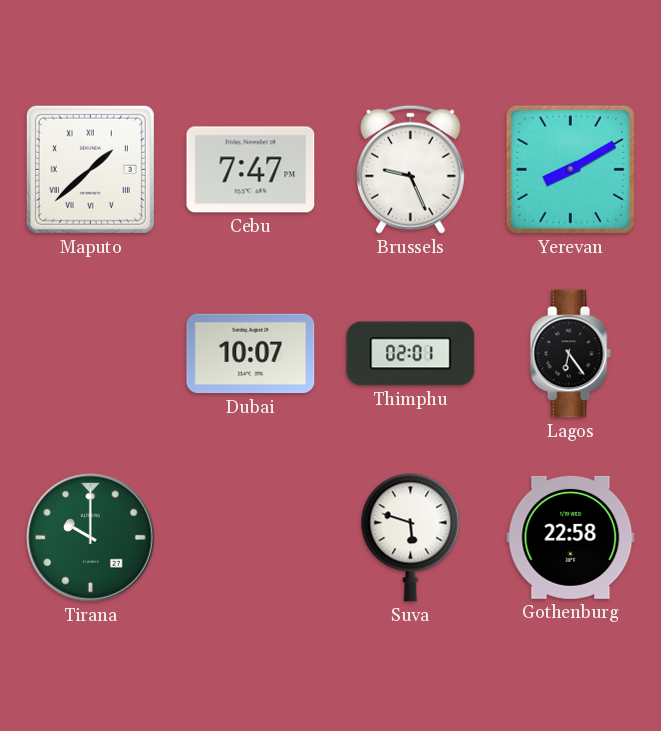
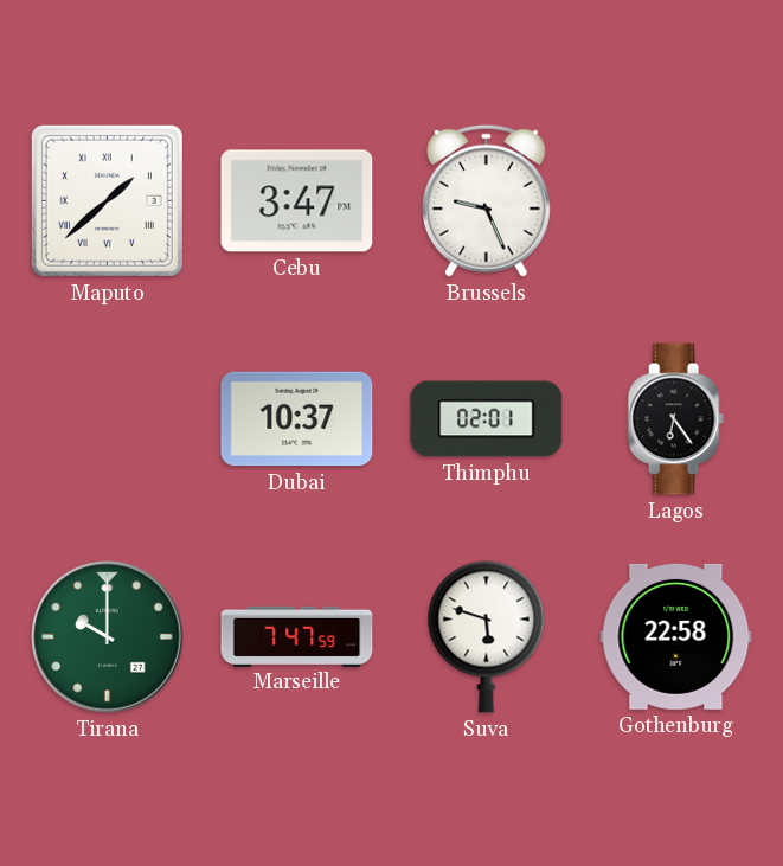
Cebu: 7:47 -> 3:47
Yerevan: 8:10 -> none
Dubai: 10:07 -> 10:37
Marseille: none -> 7:47
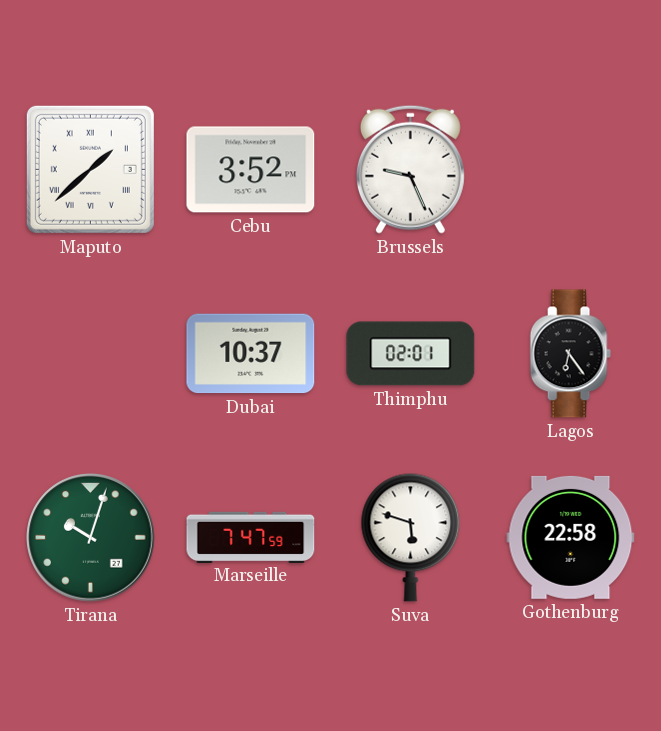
Cebu: 3:47 -> 3:52
Tirana: 10:00 -> 10:03
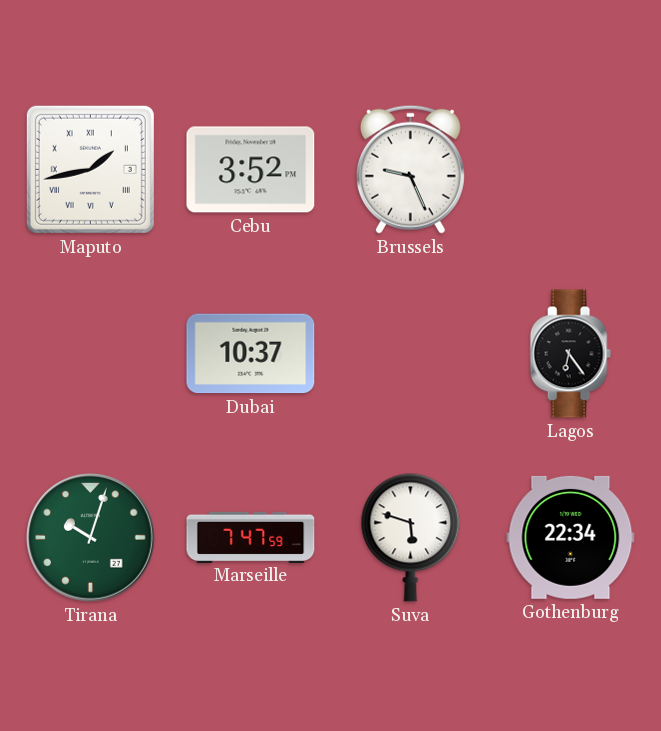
Maputo: 1:38 -> 1:43
Thimphu: 02:01 -> none
Gothenburg: 22:58 -> 22:34
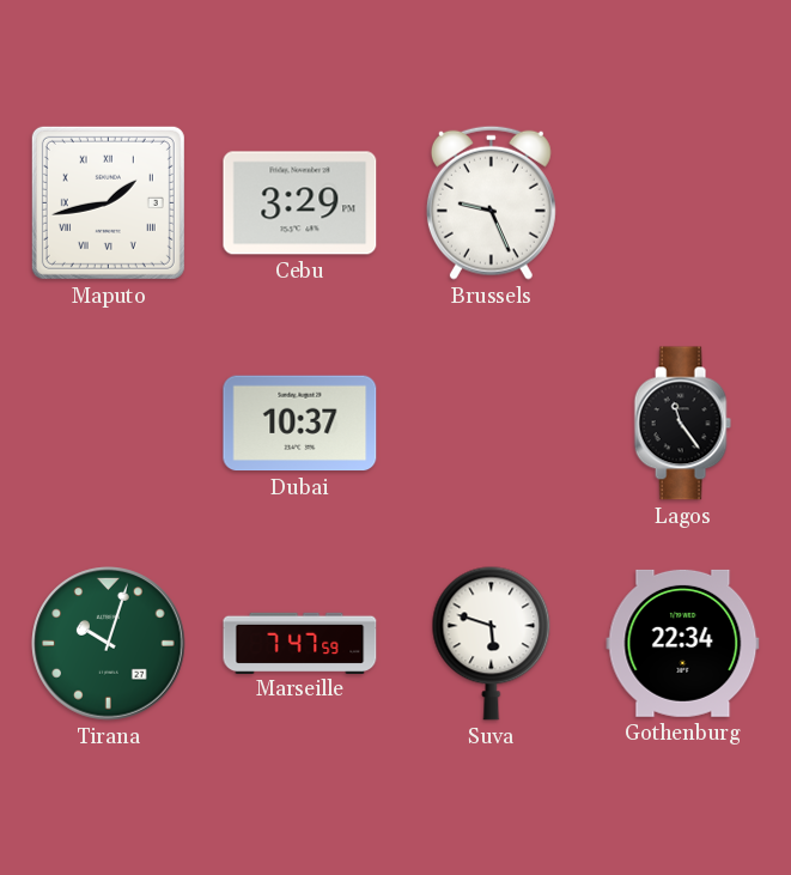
Cebu: 3:52 -> 3:29
Lagos: 6:24 -> 11:24
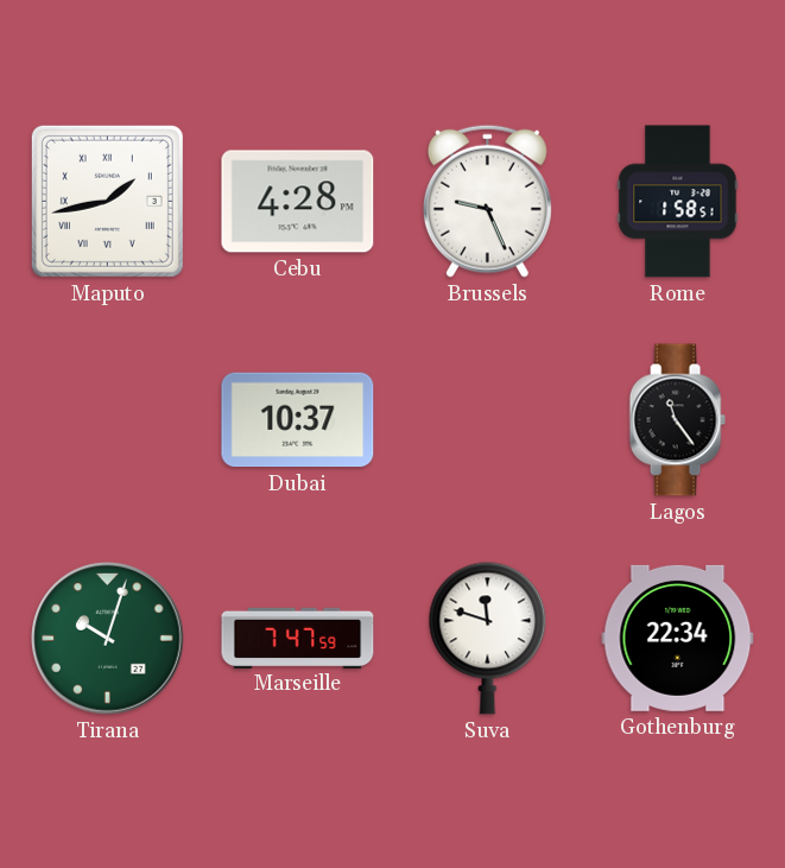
Cebu: 3:29 -> 4:28
Rome: none -> 1:58
Suva: 5:48 -> 11:48
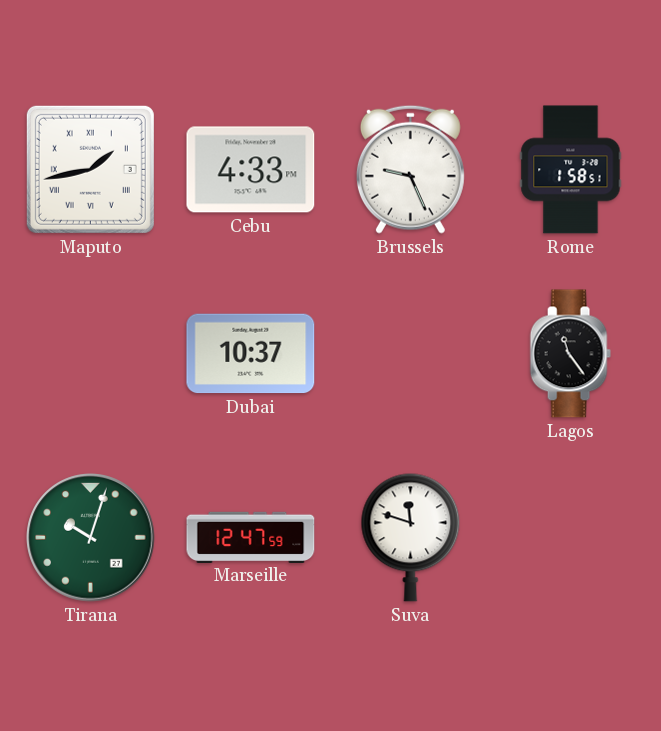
Cebu: 4:28 -> 4:33
Marseille: 7:47 -> 12:47
Gothenburg: 22:34 -> none
